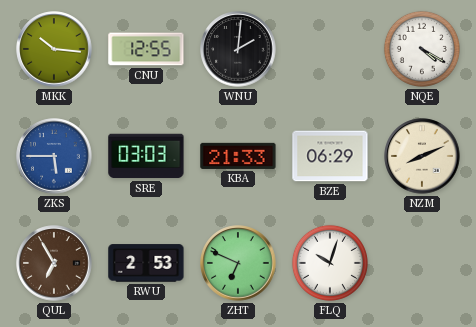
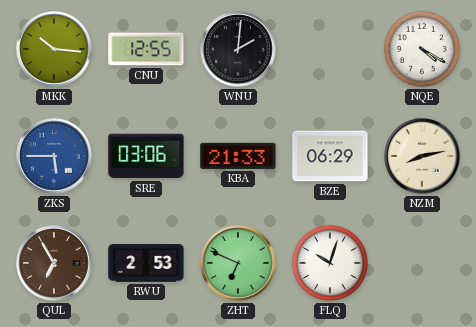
SRE: 03:03 -> 03:06
NZM: 8:11 -> 8:13
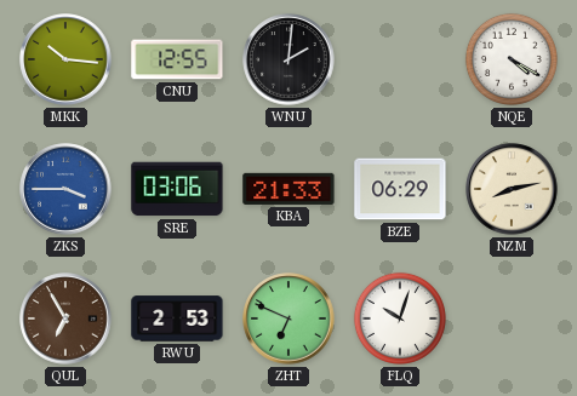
ZKS: 5:45 -> 3:45
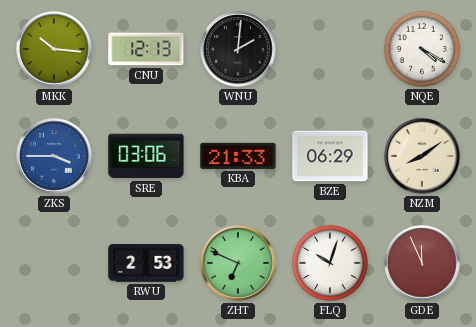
CNU: 12:55 -> 12:13
NZM: 8:13 -> 8:09
QUL: 6:55 -> none
GDE: none -> 11:56
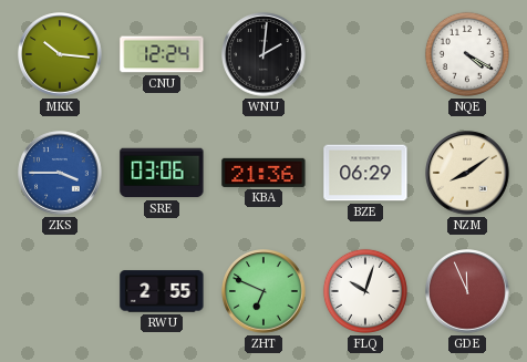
CNU: 12:13 -> 12:24
KBA: 21:33 -> 21:36
RWU: 2:53 -> 2:55
